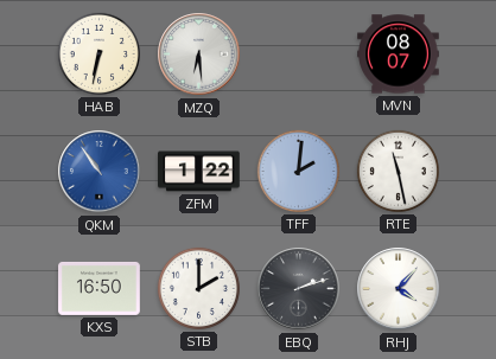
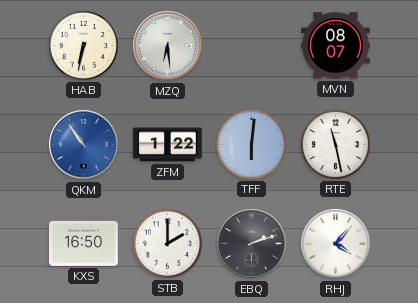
TFF: 2:01 -> 6:01
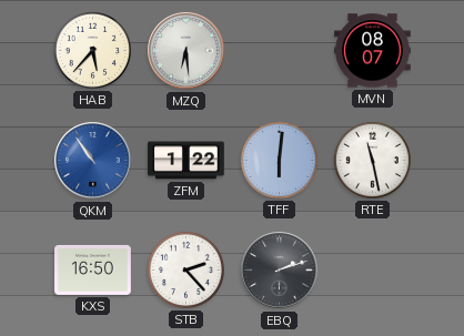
HAB: 6:32 -> 5:37
STB: 2:00 -> 2:23
RHJ: 4:07 -> none
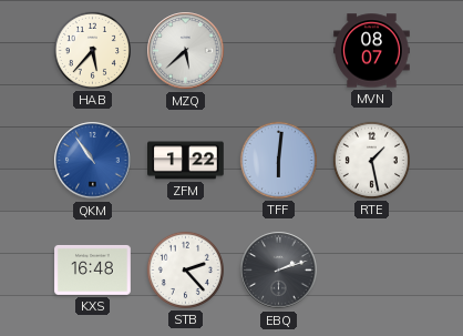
MZQ: 6:29 -> 5:38
RTE: 11:28 -> 1:28
KXS: 16:50 -> 16:48
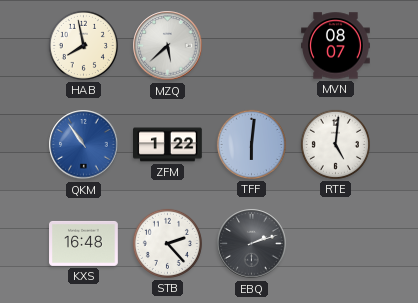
HAB: 5:37 -> 7:58
RTE: 1:28 -> 5:01
